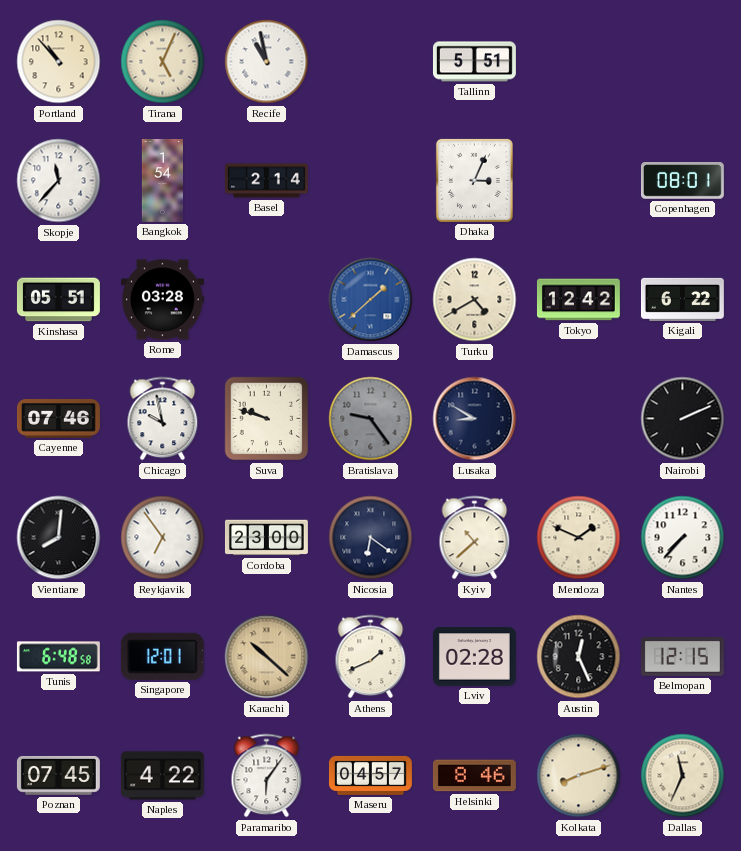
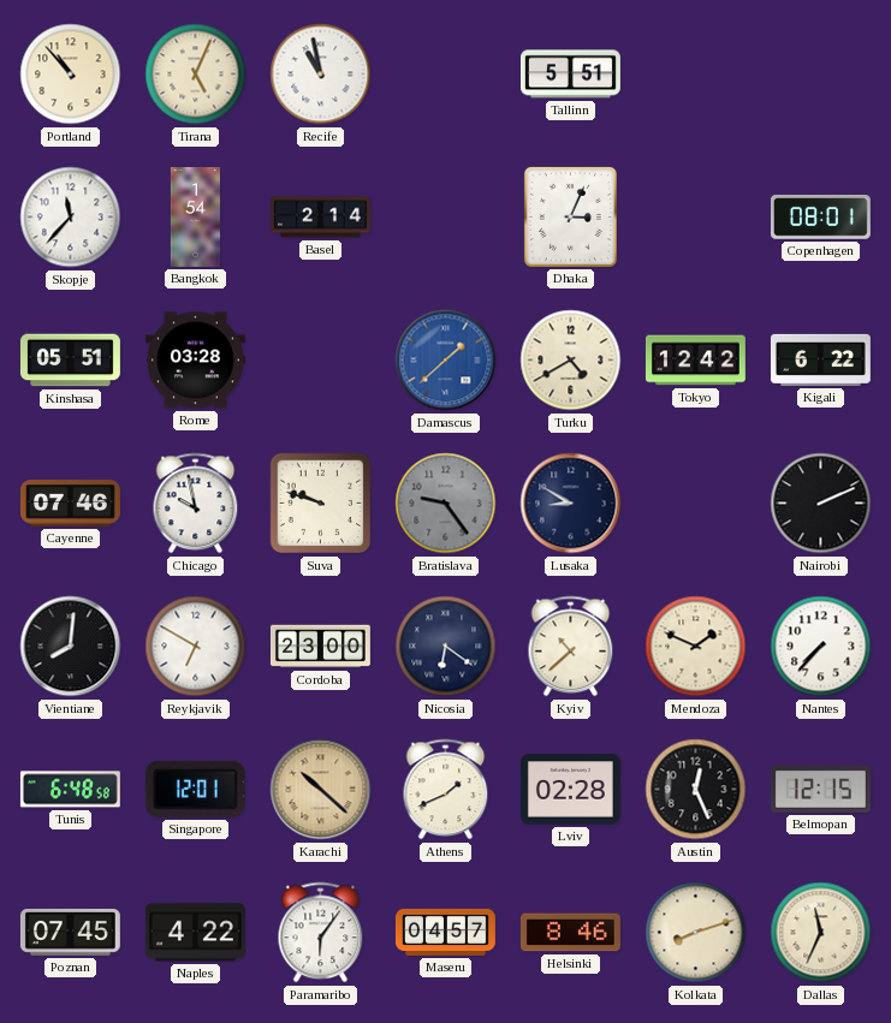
Reykjavik: 6:54 -> 6:50
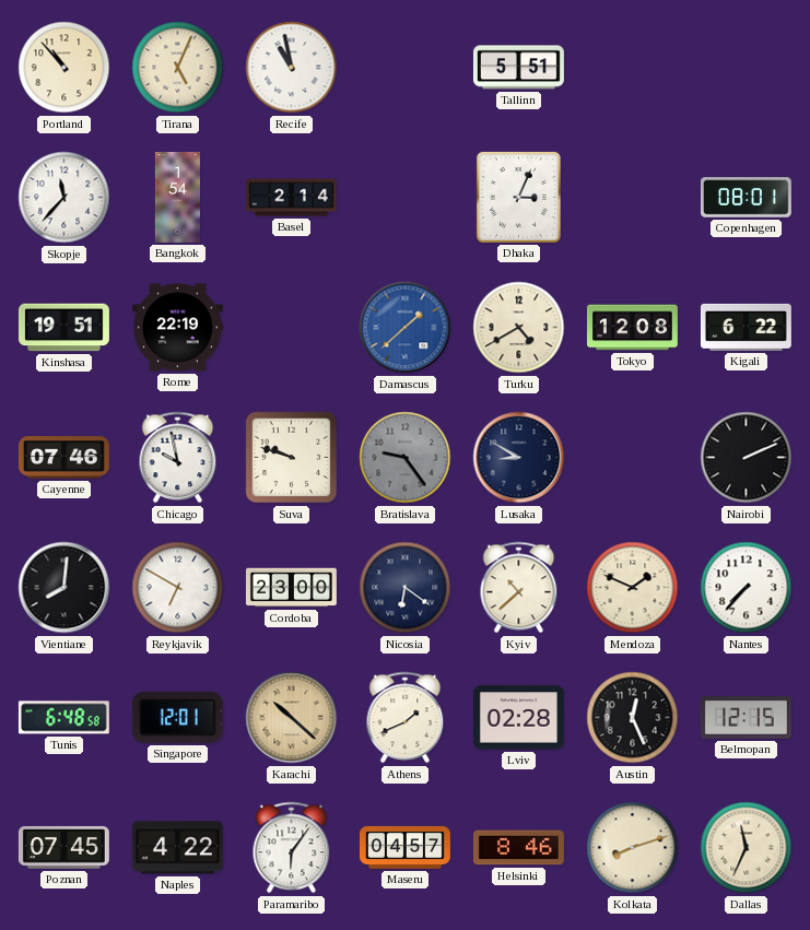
Kinshasa: 05:51 -> 19:51
Rome: 03:28 -> 22:19
Tokyo: 12:42 -> 12:08
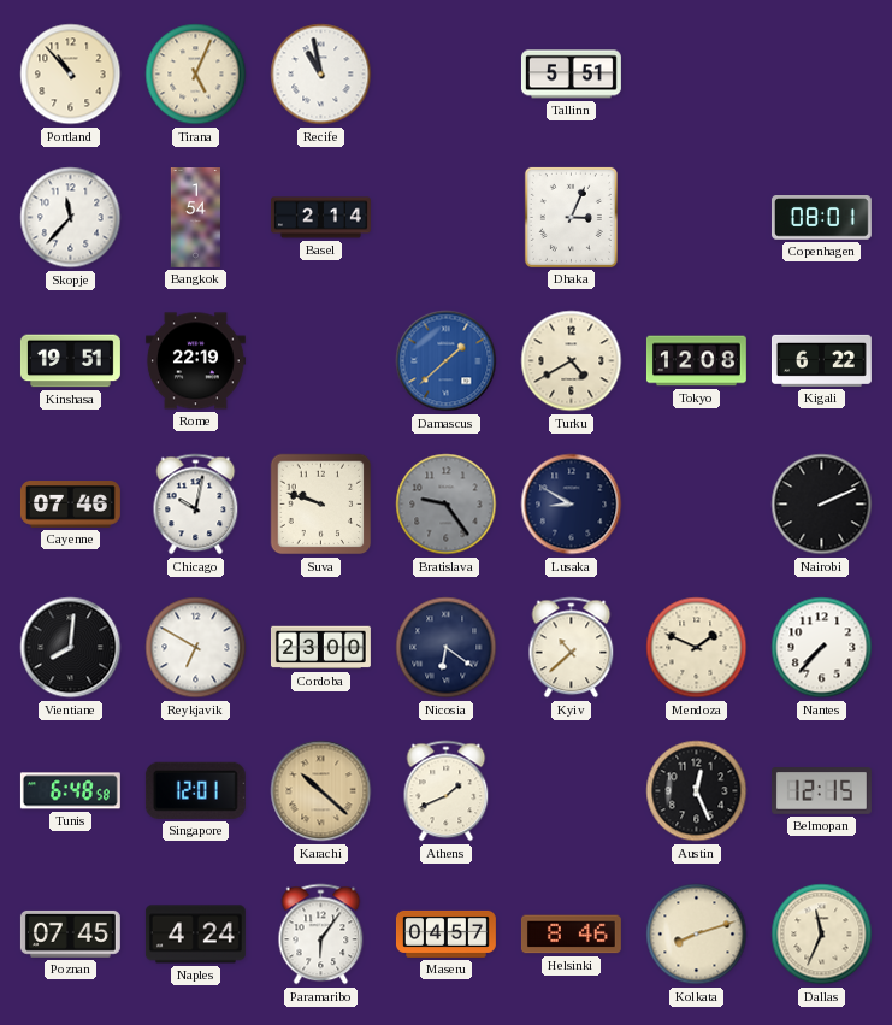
Chicago: 9:58 -> 10:02
Lviv: 02:28 -> none
Naples: 4:22 -> 4:24
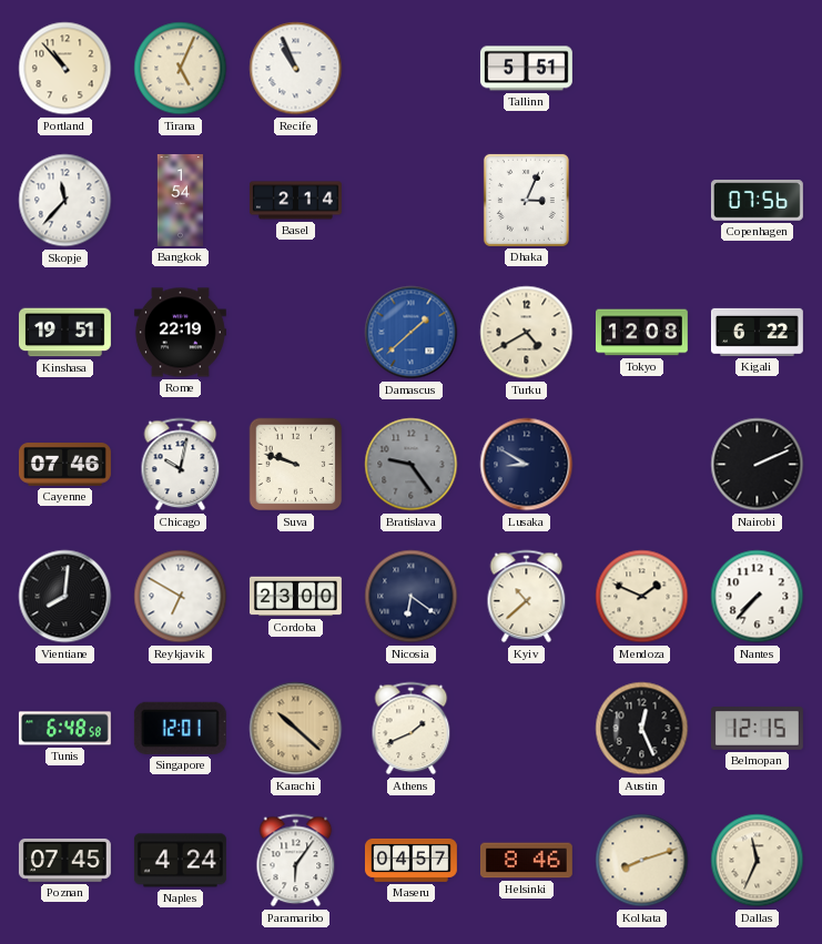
Recife: 10:58 -> 10:56
Copenhagen: 08:01 -> 07:56
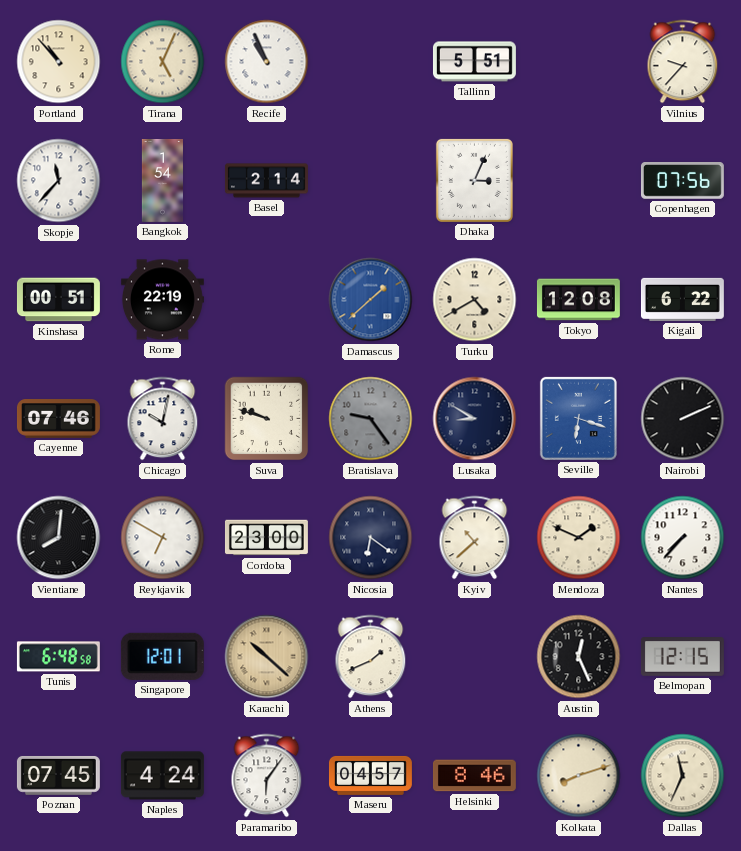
Vilnius: none -> 9:37
Kinshasa: 19:51 -> 00:51
Seville: none -> 6:18
